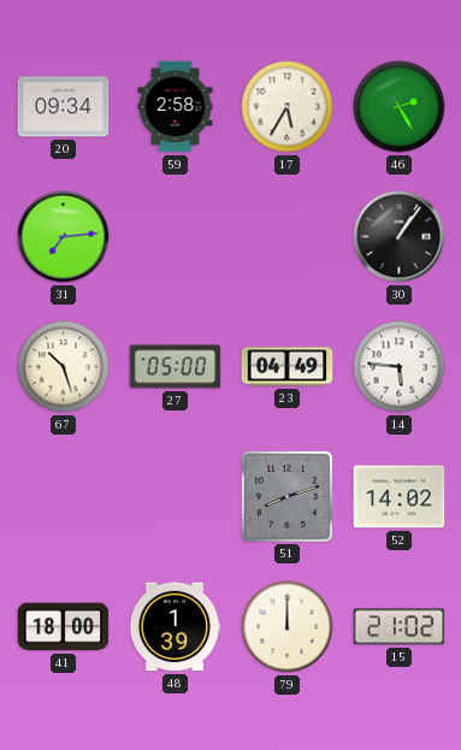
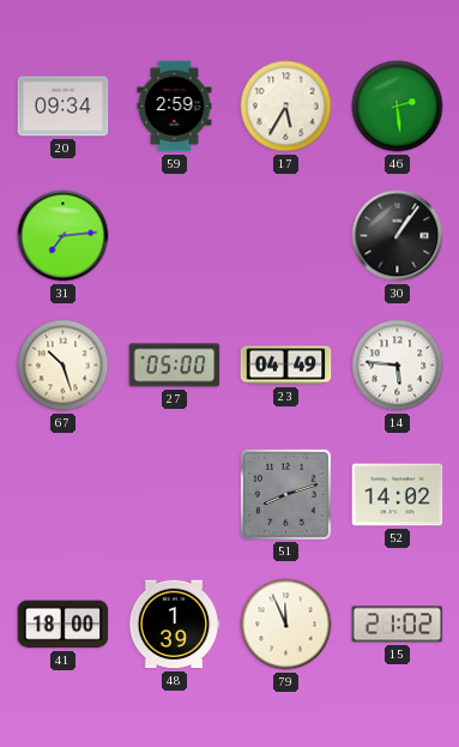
59: 2:58 -> 2:59
46: 2:25 -> 2:29
79: 12:00 -> 11:56
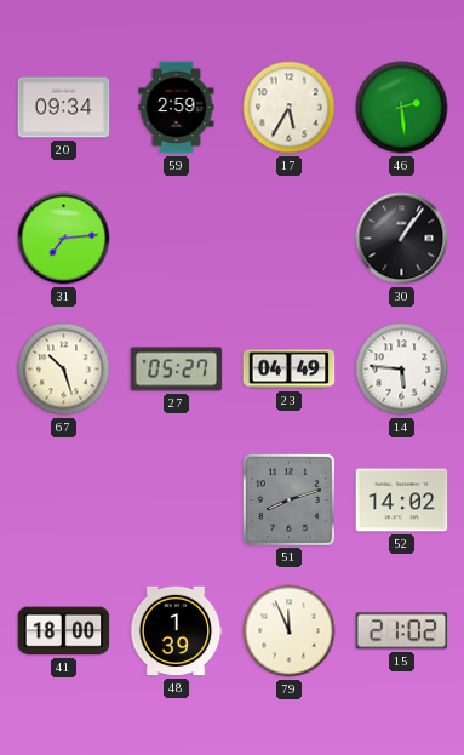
27: 05:00 -> 05:27
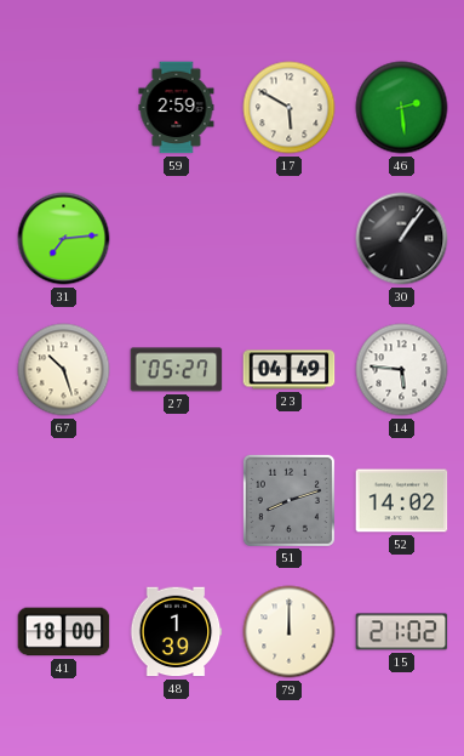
20: 09:34 -> none
17: 5:35 -> 5:50
79: 11:56 -> 12:00
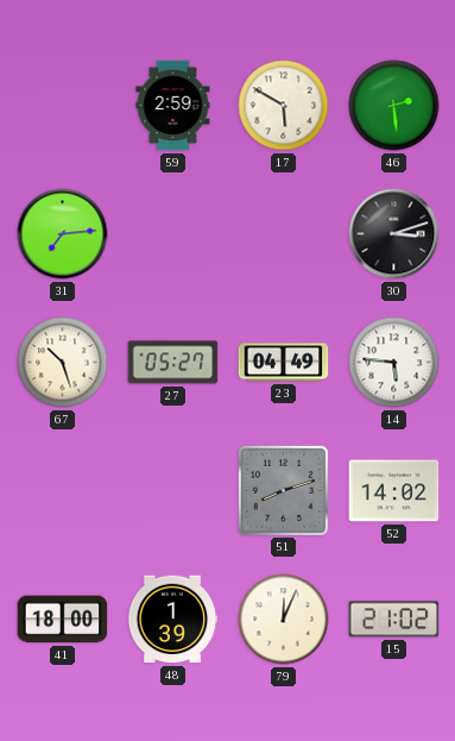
30: 1:06 -> 3:12
79: 12:00 -> 12:04
